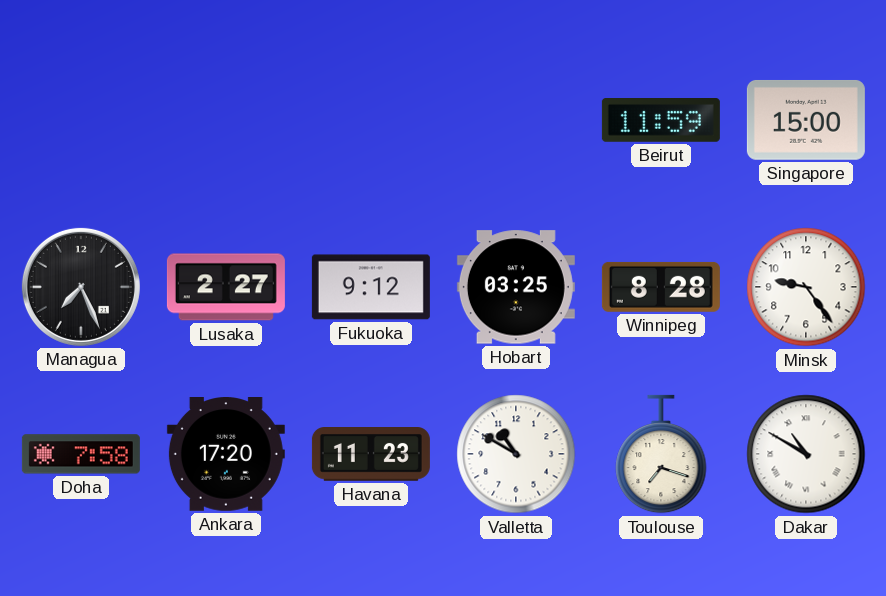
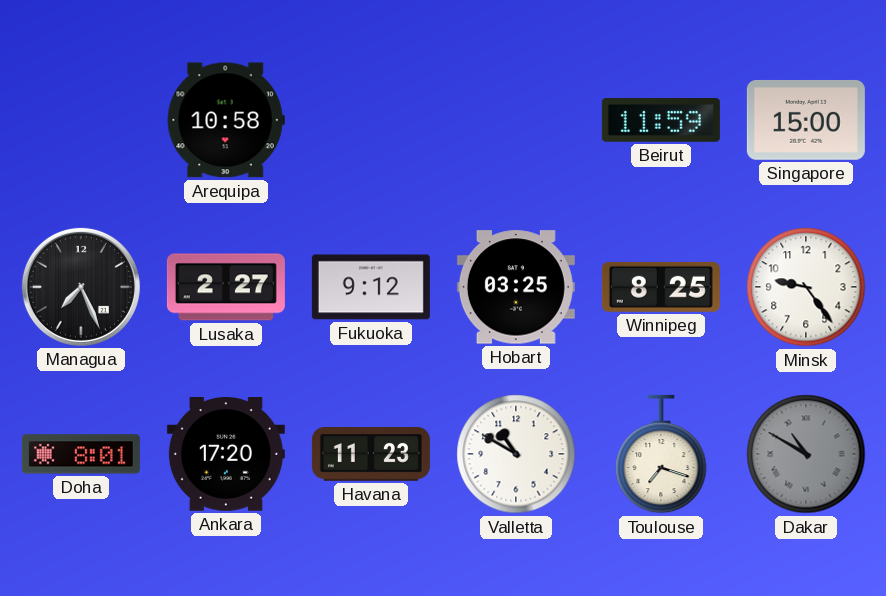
Arequipa: none -> 10:58
Winnipeg: 8:28 -> 8:25
Doha: 7:58 -> 8:01
Dakar dial: white -> grey
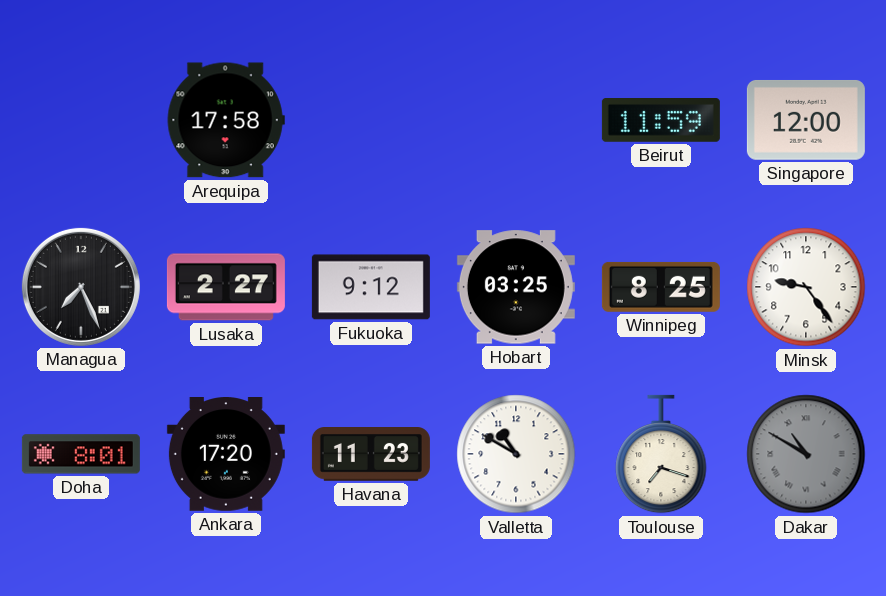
Arequipa: 10:58 -> 17:58
Singapore: 15:00 -> 12:00
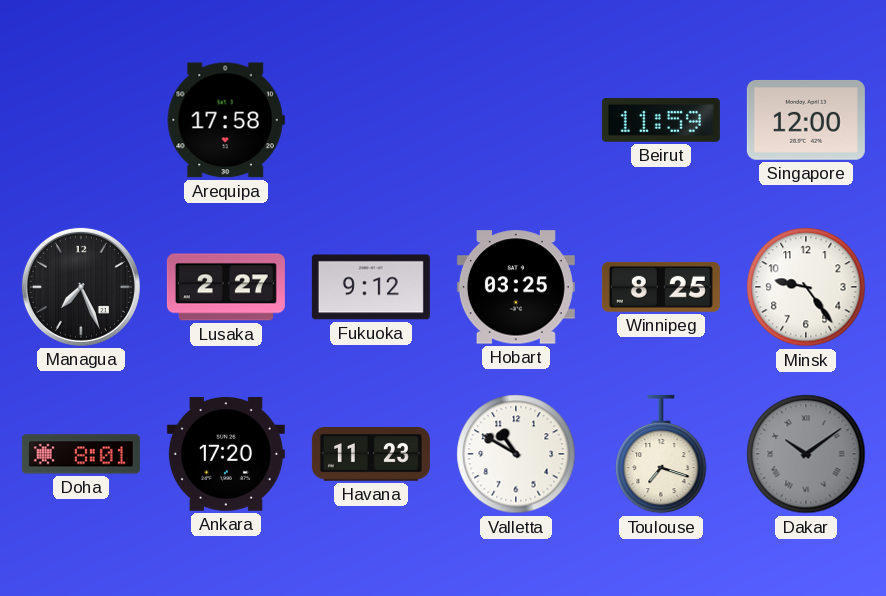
Dakar: 10:50 -> 10:09
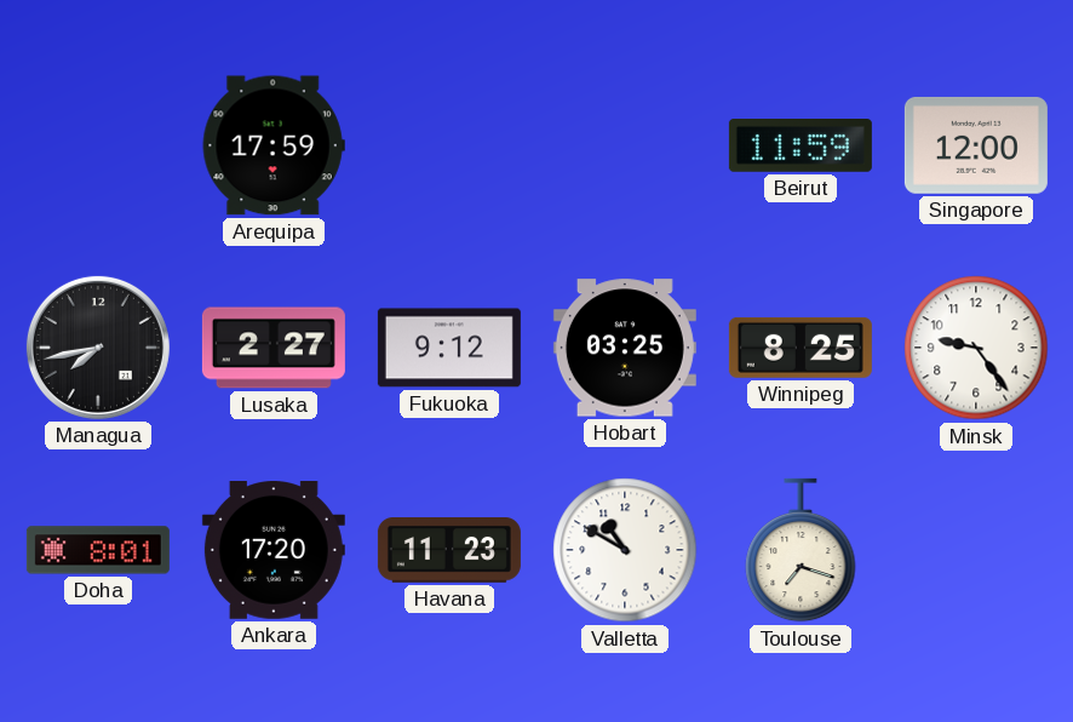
Arequipa: 17:58 -> 17:59
Managua: 7:26 -> 7:43
Dakar: 10:09 -> none
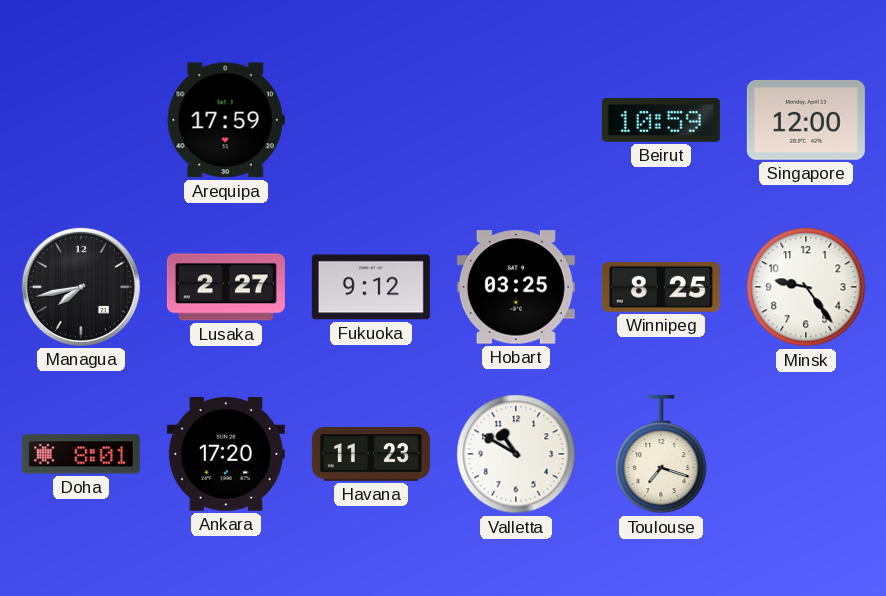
Beirut: 11:59 -> 10:59
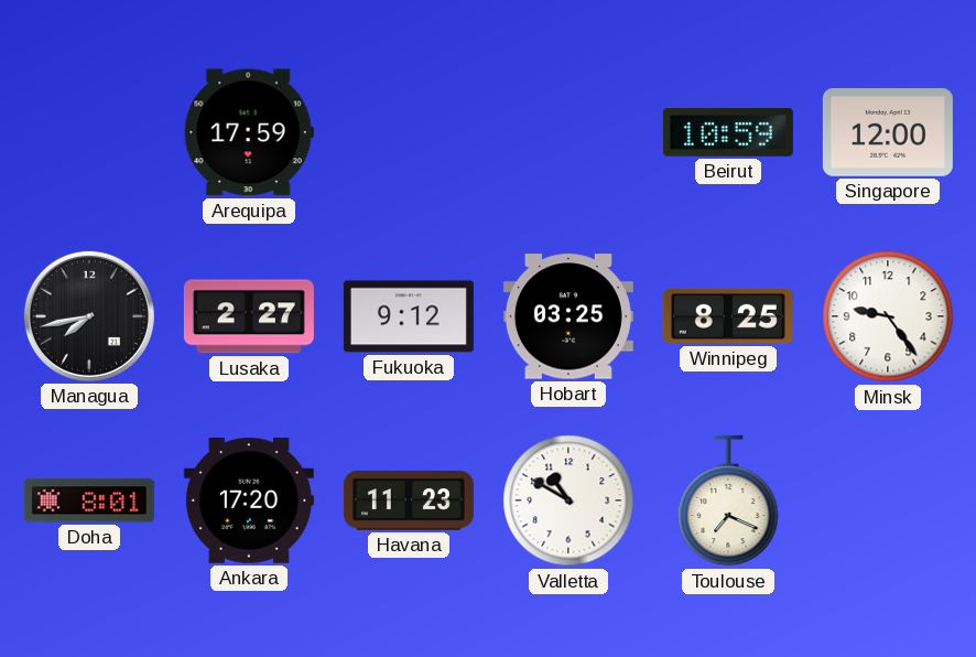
Toulouse: 7:18 -> 7:19
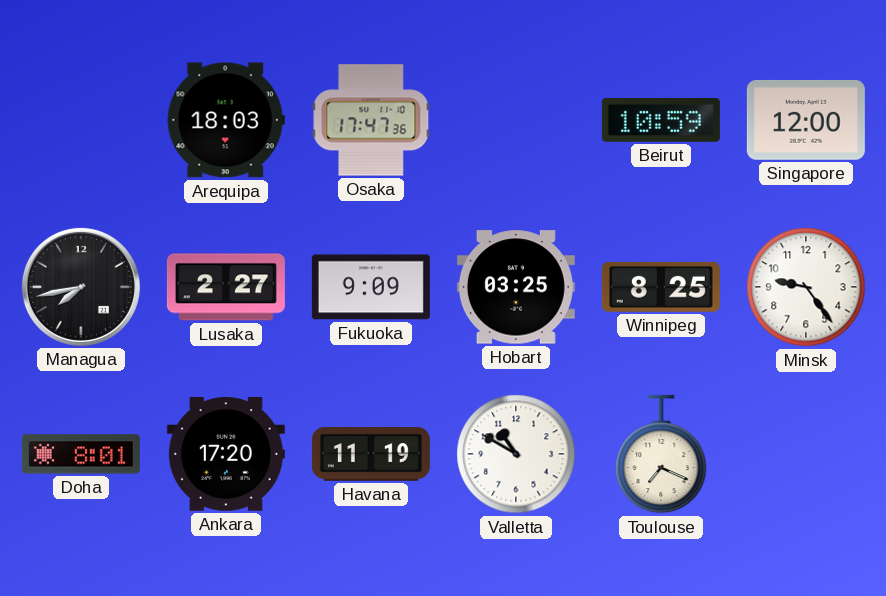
Arequipa: 17:59 -> 18:03
Osaka: none -> 17:47
Fukuoka: 9:12 -> 9:09
Havana: 11:23 -> 11:19
